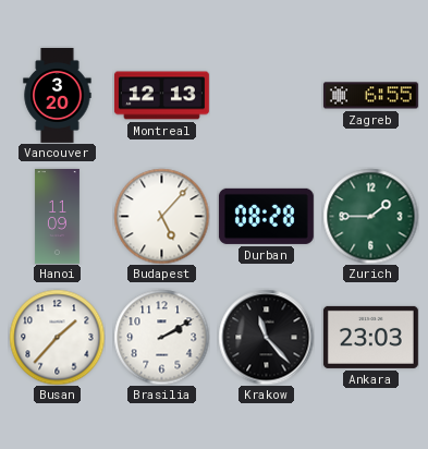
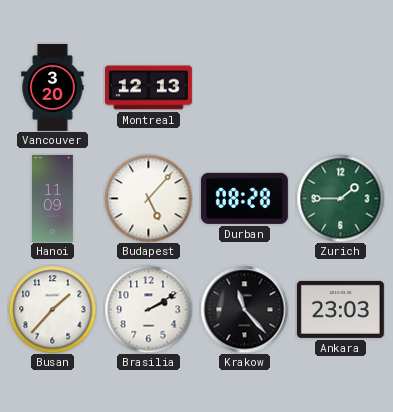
Zagreb: 6:55 -> none
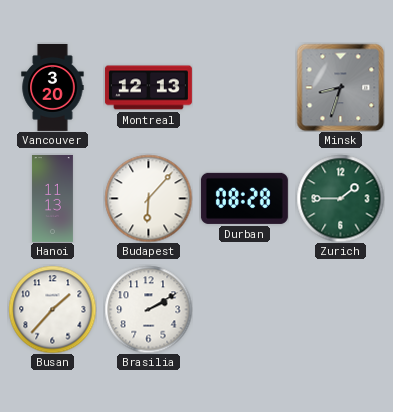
Minsk: none -> 8:33
Hanoi: 11:09 -> 11:13
Budapest: 5:07 -> 6:07
Krakow: 11:23 -> none
Ankara: 23:03 -> none
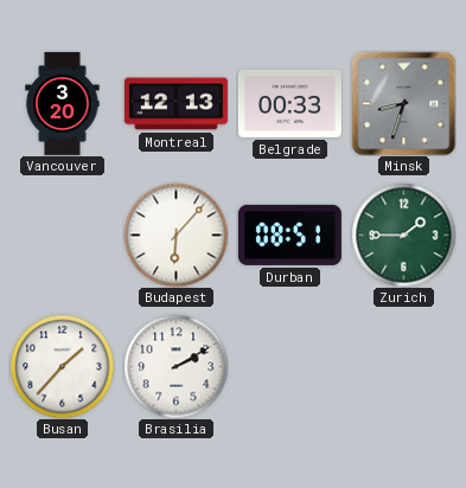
Belgrade: none -> 00:33
Hanoi: 11:13 -> none
Durban: 08:28 -> 08:51
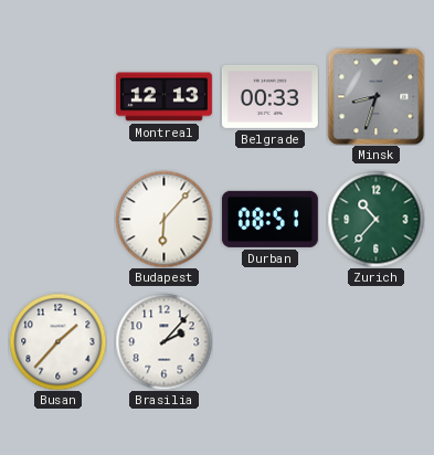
Vancouver: 3:20 -> none
Zurich: 1:45 -> 10:37
Brasilia: 2:10 -> 2:07
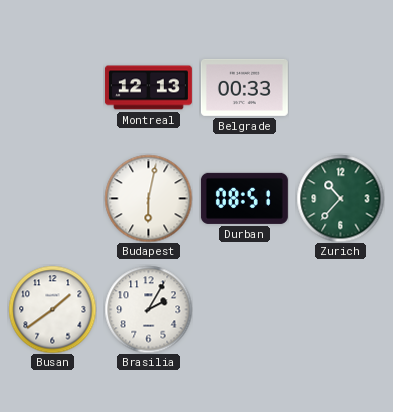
Minsk: 8:33 -> none
Budapest: 6:07 -> 6:02
Busan: 1:37 -> 1:39
Brasilia: 2:07 -> 2:05
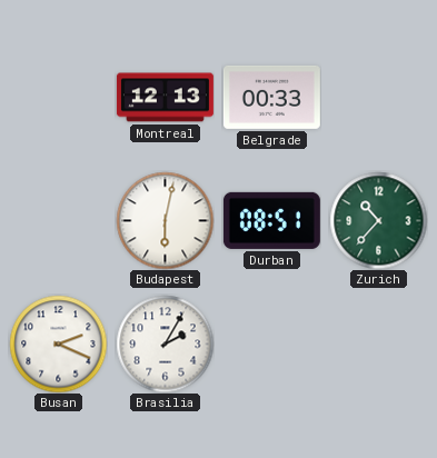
Busan: 1:39 -> 2:19
